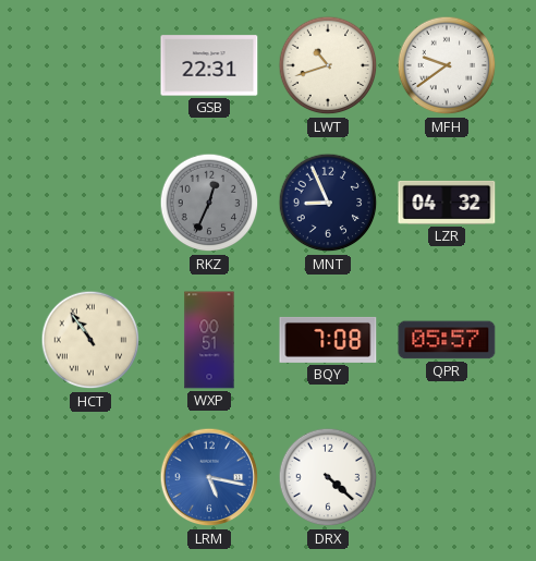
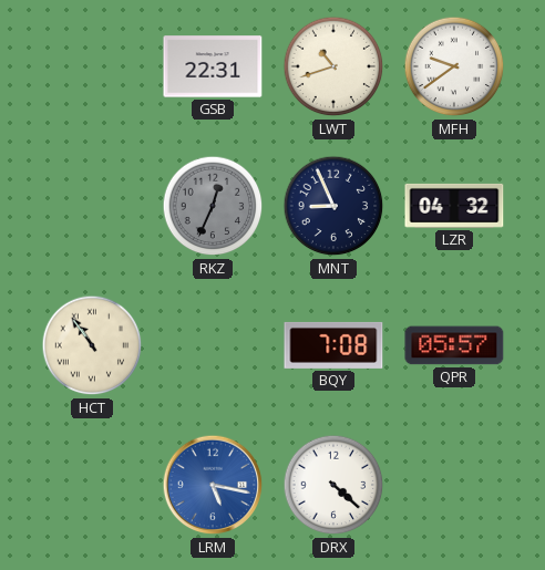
WXP: 00:51 -> none
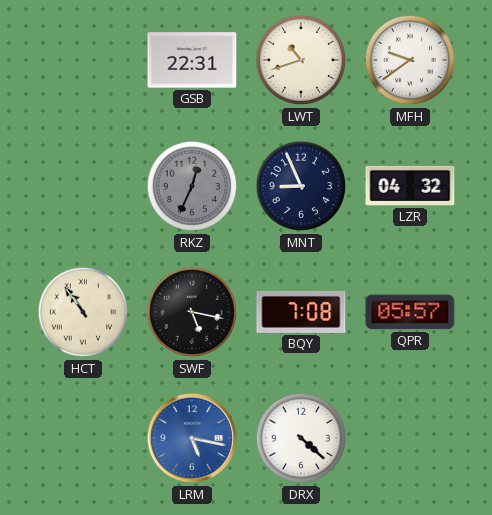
SWF: none -> 5:17
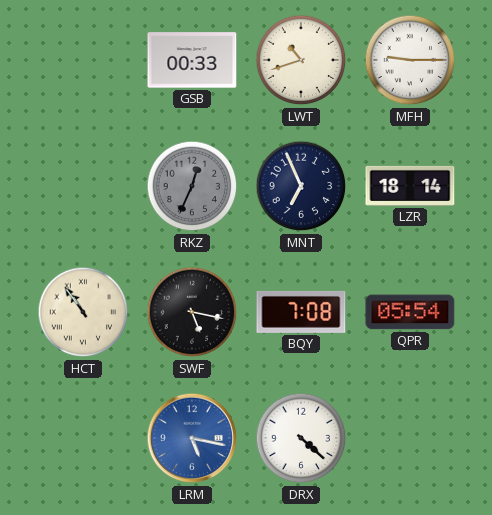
GSB: 22:31 -> 00:33
MFH: 9:39 -> 9:15
MNT: 8:56 -> 6:56
LZR: 04:32 -> 18:14
QPR: 05:57 -> 05:54
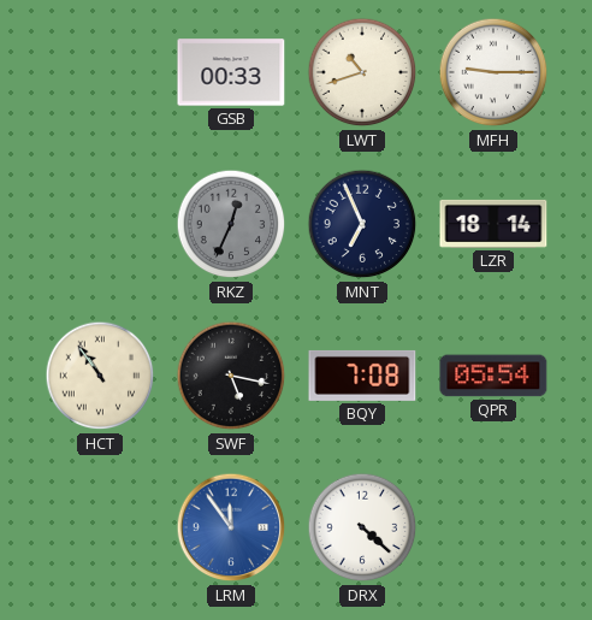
LRM: 5:17 -> 11:54
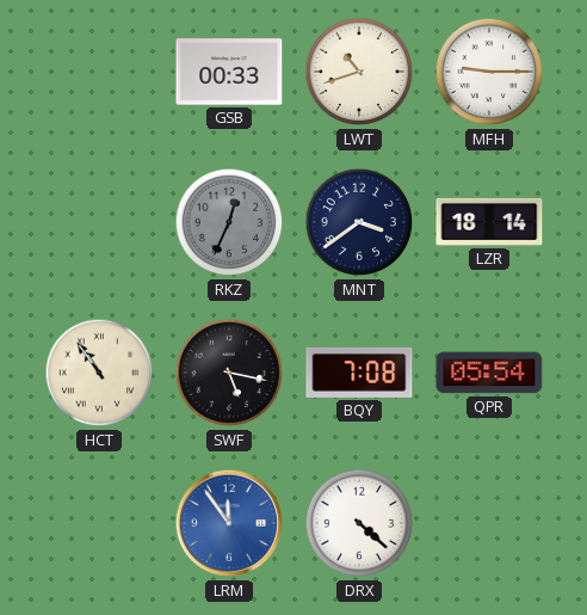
MNT: 6:56 -> 3:39
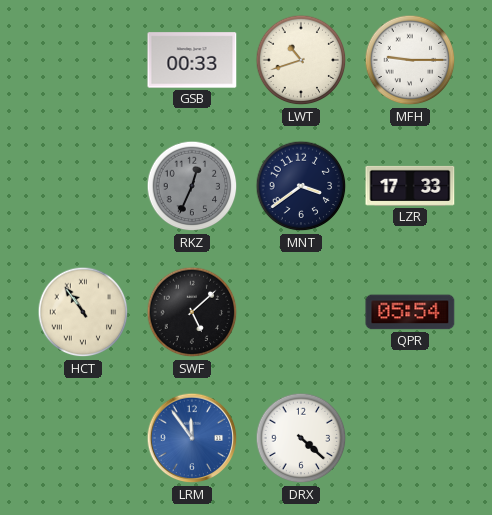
LZR: 18:14 -> 17:33
SWF: 5:17 -> 5:08
BQY: 7:08 -> none
